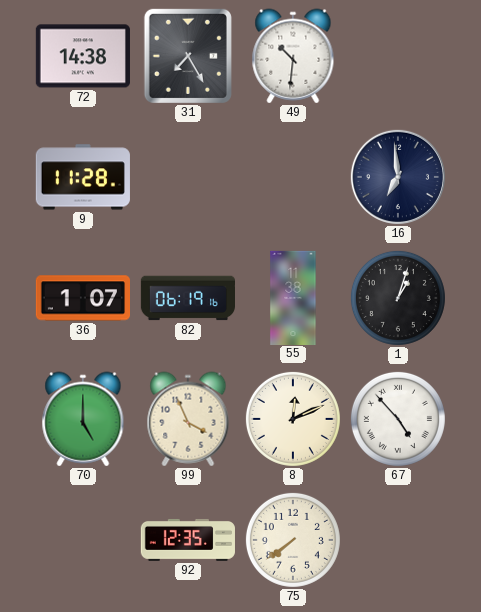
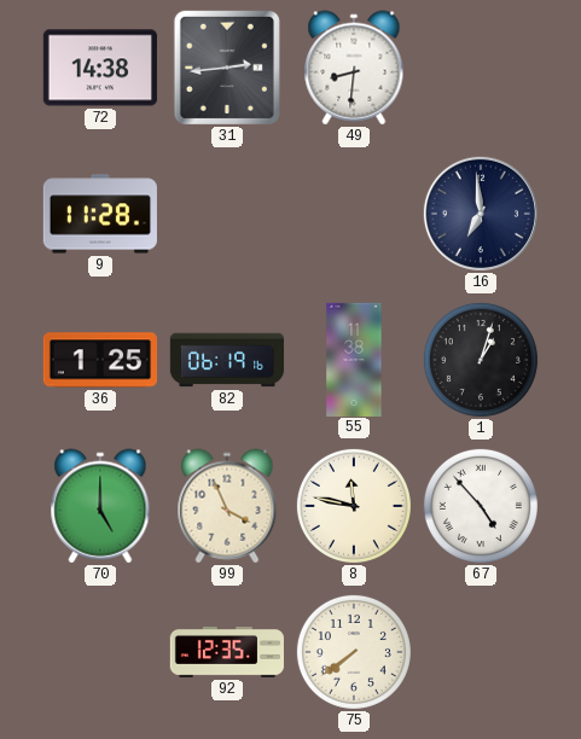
31: 7:25 -> 2:44
49: 10:31 -> 8:31
36: 1:07 -> 1:25
8: 12:11 -> 11:47
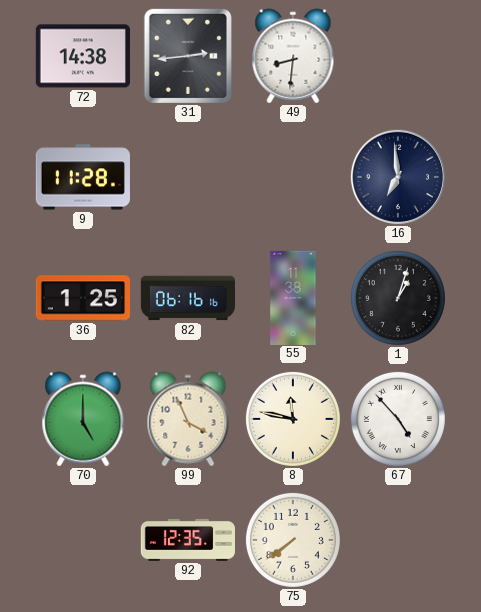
82: 06:19 -> 06:16
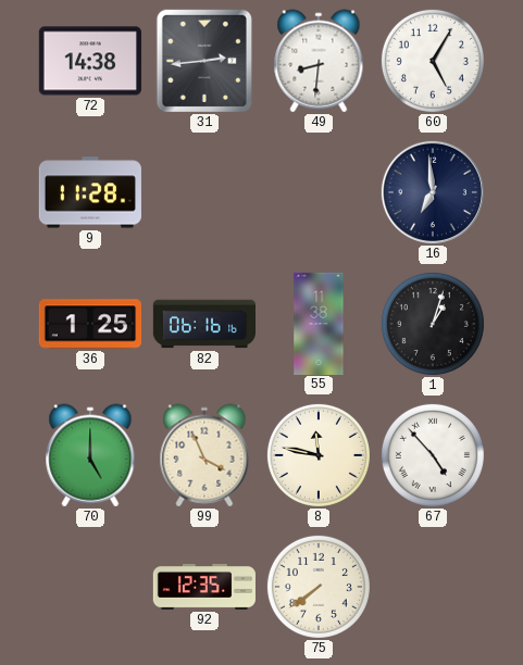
60: none -> 5:05
